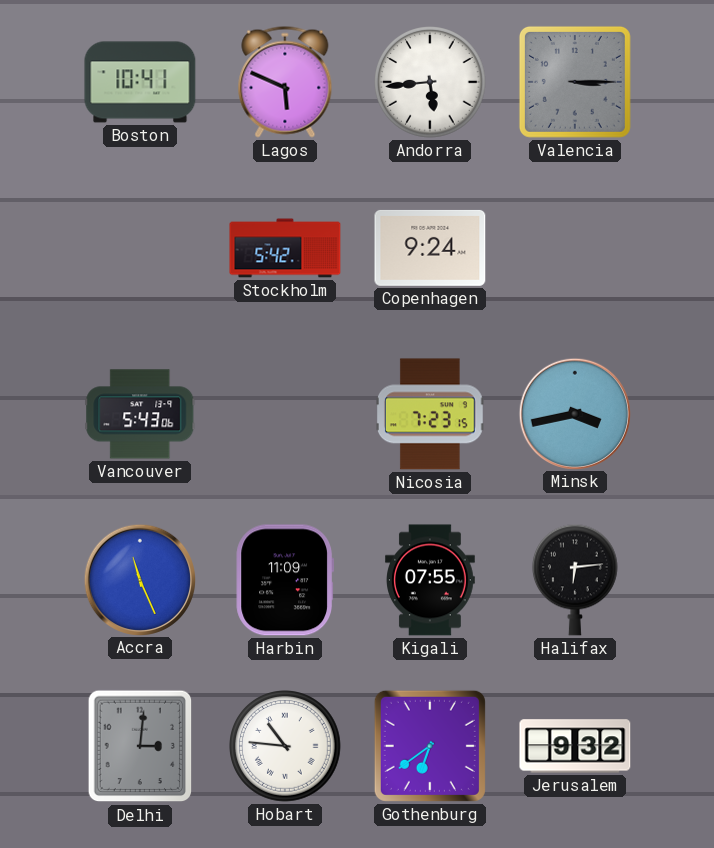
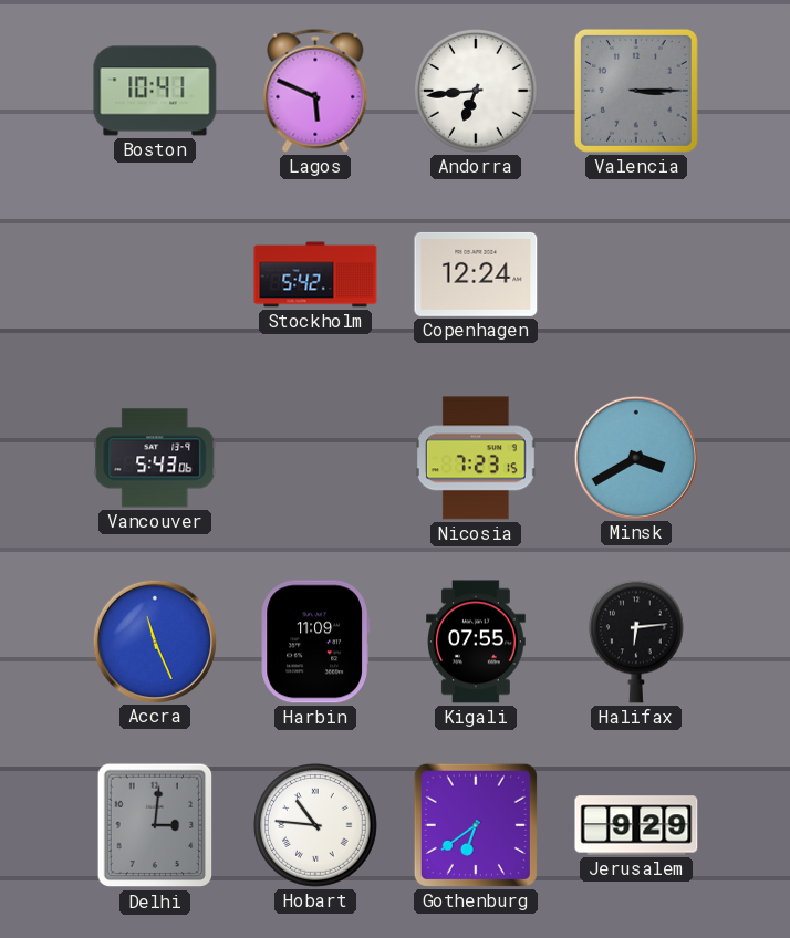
Andorra: 5:44 -> 6:44
Copenhagen: 9:24 -> 12:24
Minsk: 3:43 -> 3:40
Jerusalem: 9:32 -> 9:29
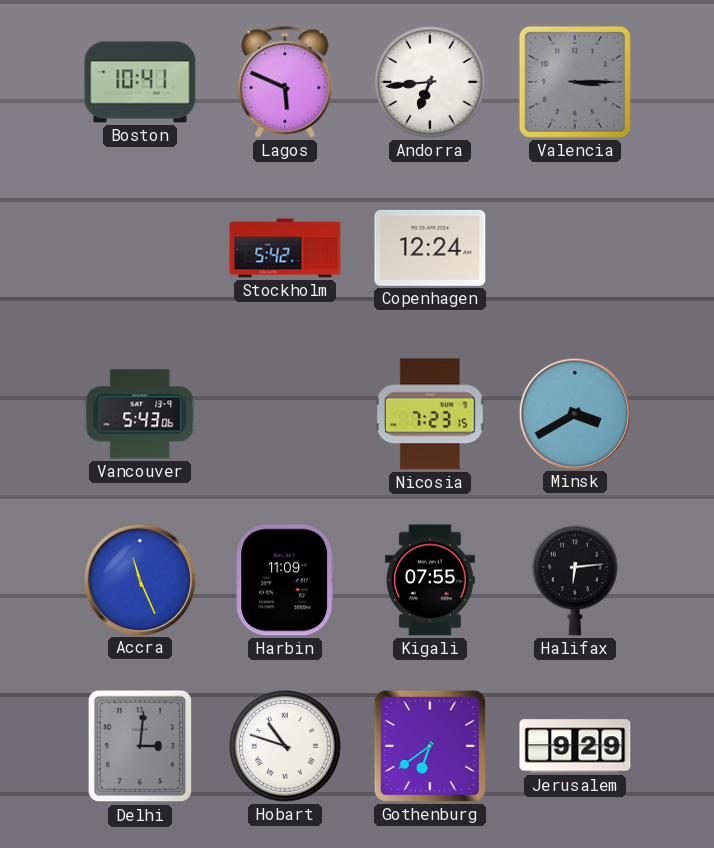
Hobart: 10:46 -> 10:48
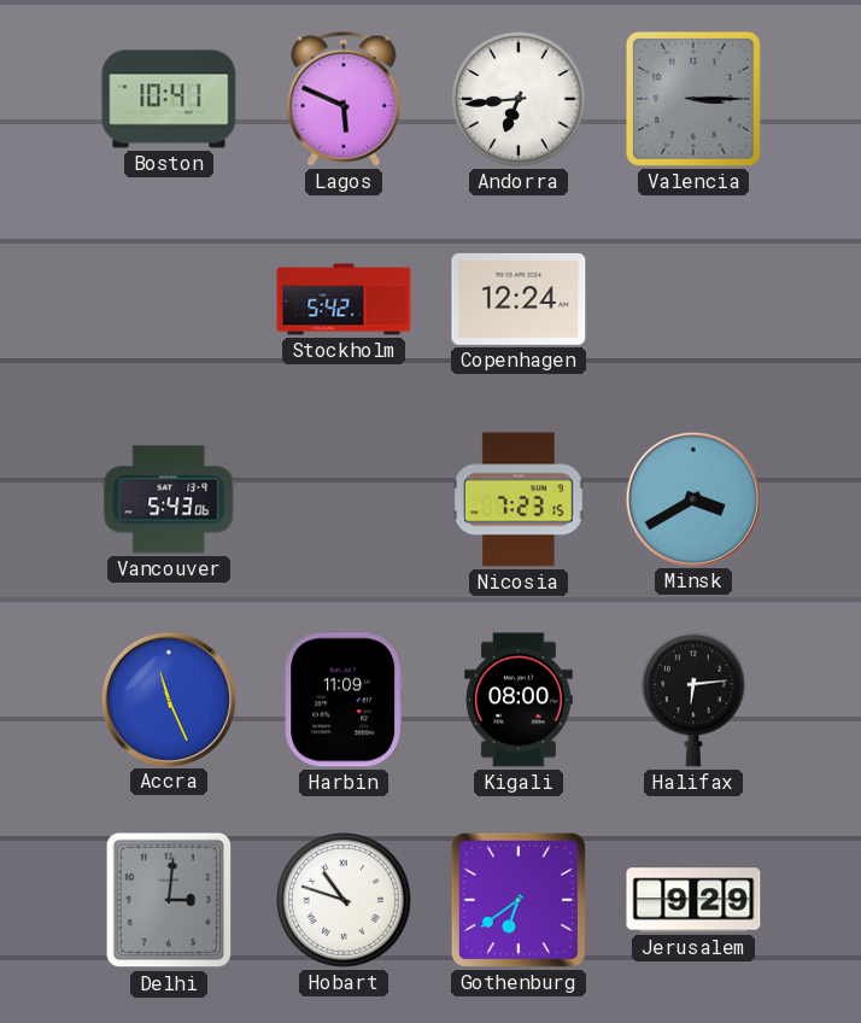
Kigali: 07:55 -> 08:00
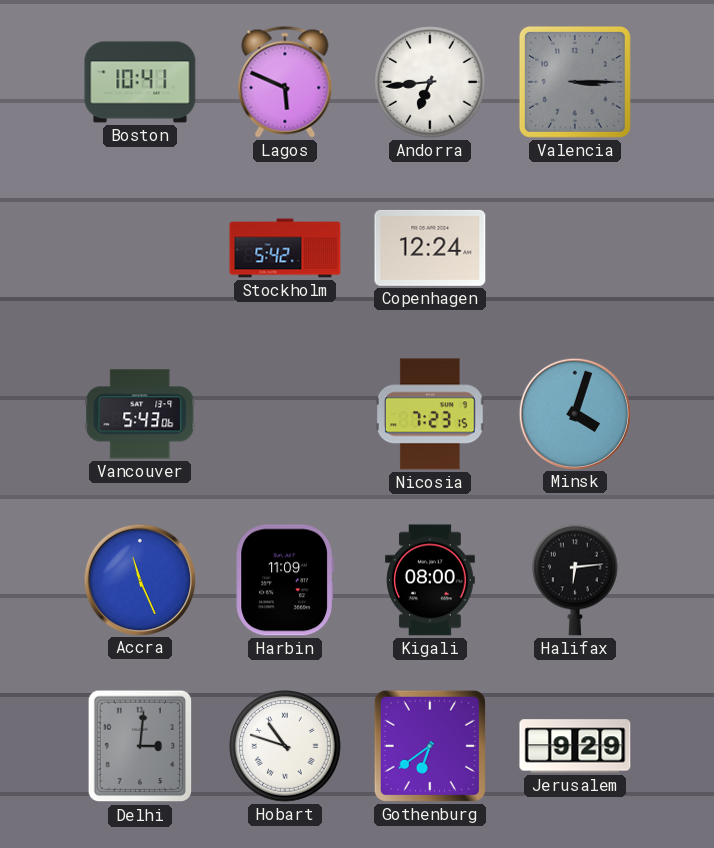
Minsk: 3:40 -> 4:03
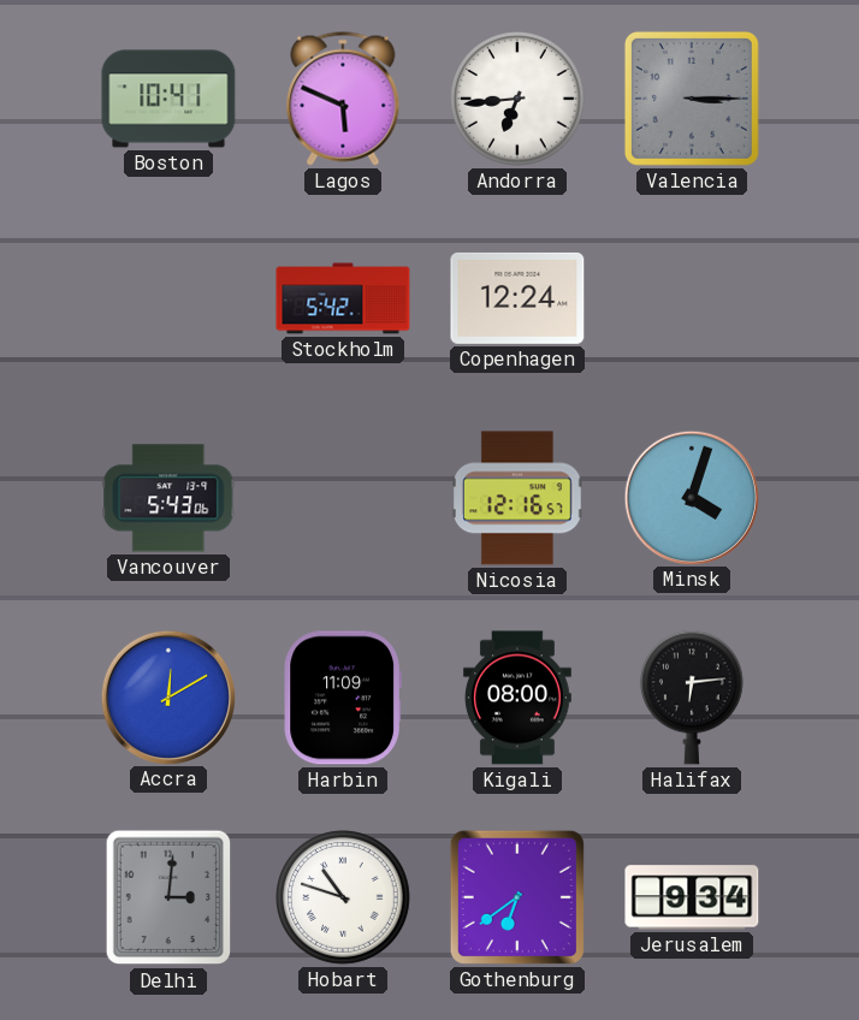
Nicosia: 7:23 -> 12:16
Accra: 11:26 -> 12:10
Jerusalem: 9:29 -> 9:34
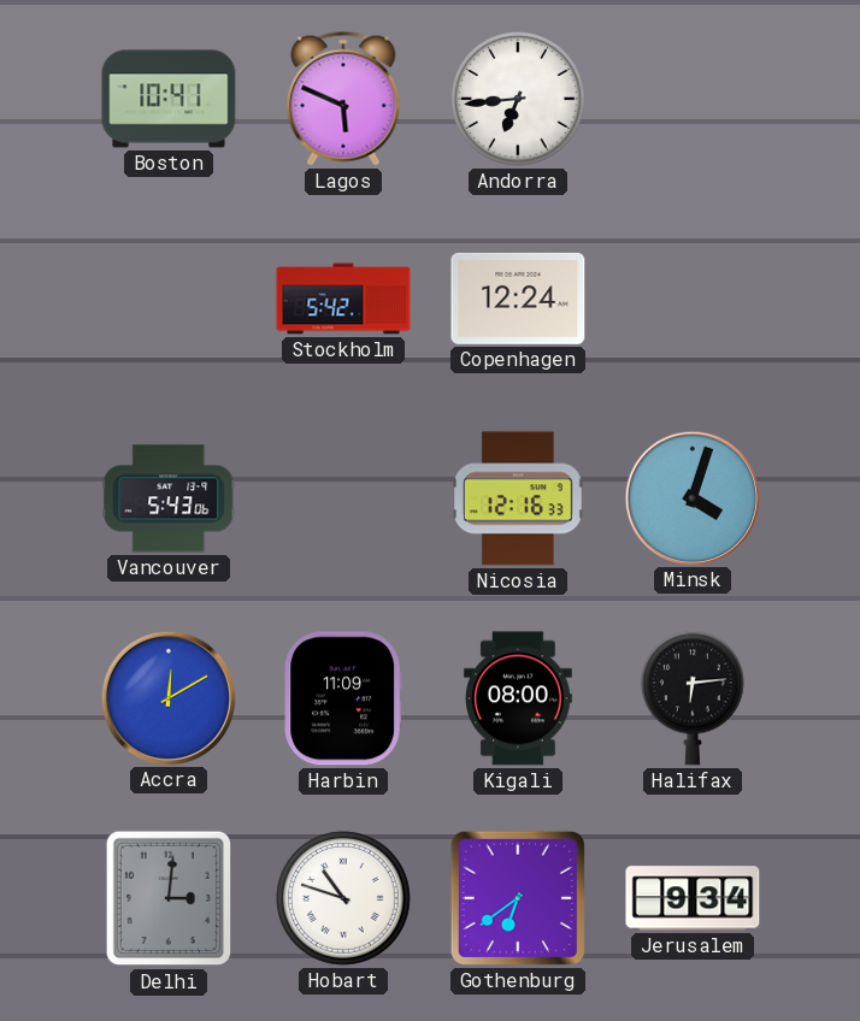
Valencia: 3:15 -> none
Nicosia: 12:16:57 -> 12:16:33
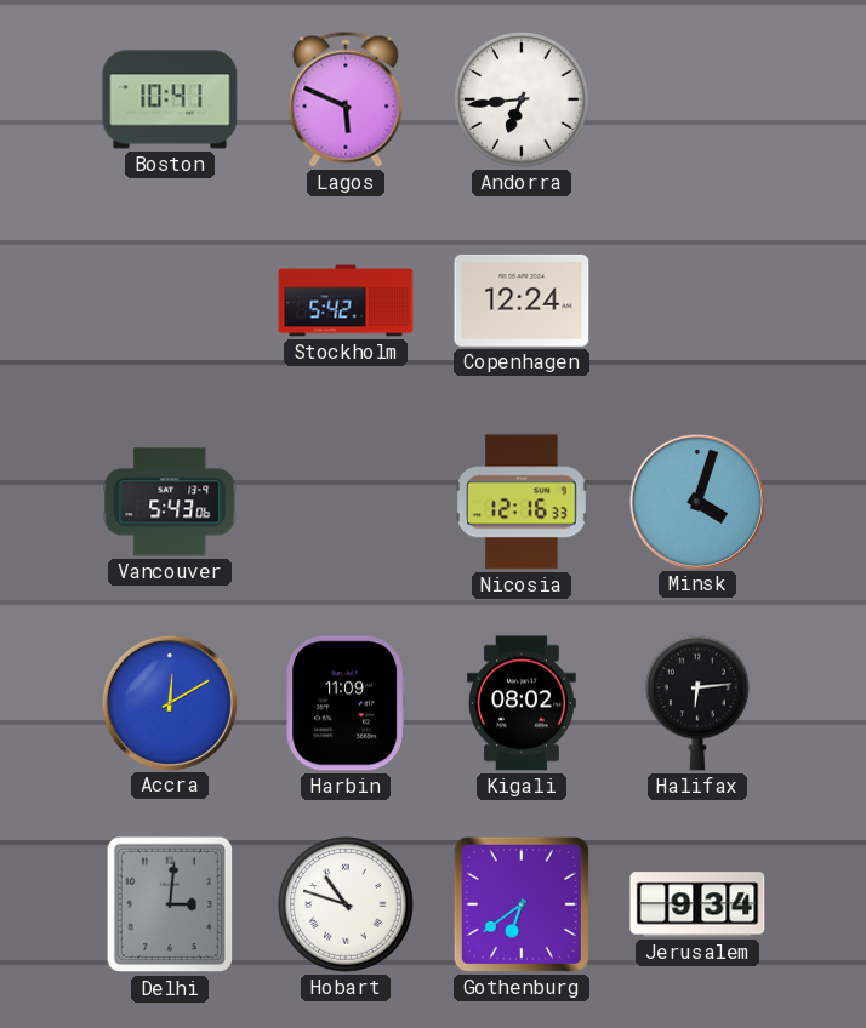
Kigali: 08:00 -> 08:02
